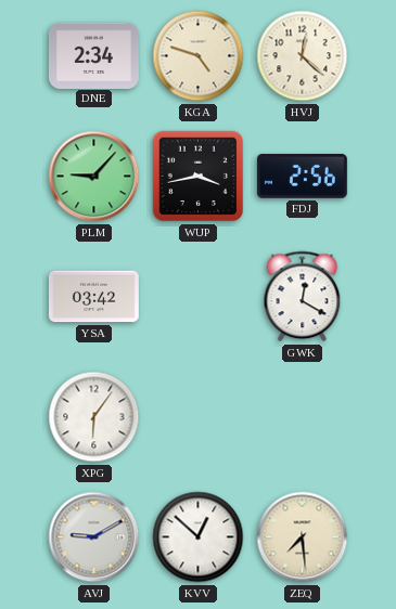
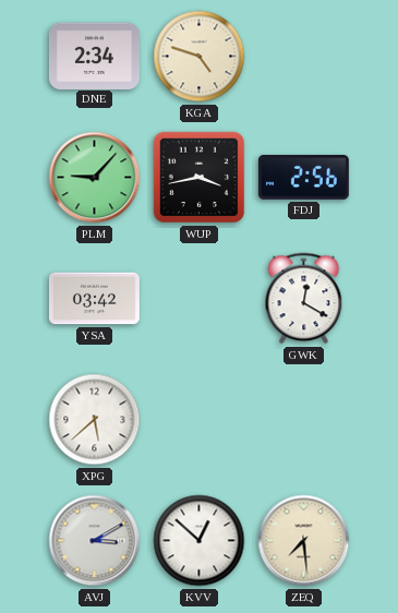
HVJ: 12:22 -> none
XPG: 6:06 -> 5:38
AVJ: 9:10 -> 3:10
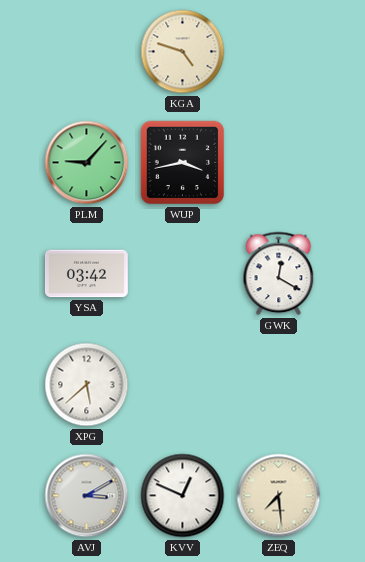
DNE: 2:34 -> none
FDJ: 2:56 -> none
KVV: 12:52 -> 12:49
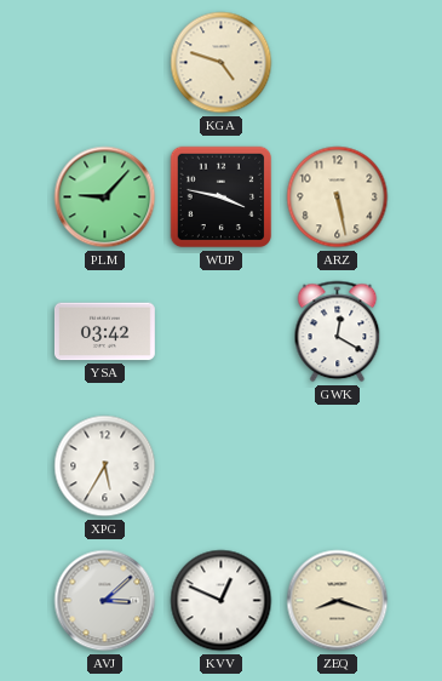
WUP: 3:43 -> 3:47
ARZ: none -> 5:28
XPG: 5:38 -> 5:35
AVJ: 3:10 -> 3:08
ZEQ: 7:29 -> 8:18
